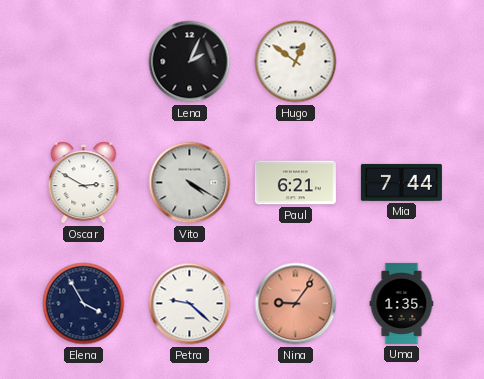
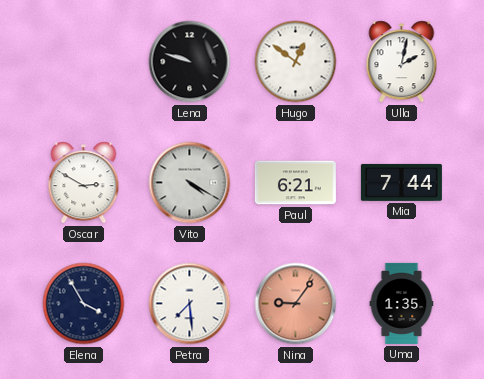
Lena: 2:04 -> 9:48
Ulla: none -> 2:02
Petra: 9:22 -> 7:29
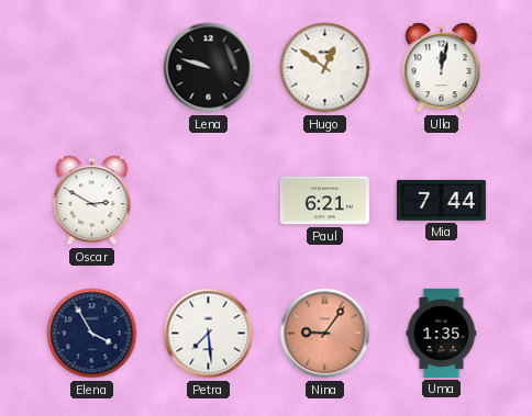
Ulla: 2:02 -> 12:02
Vito: 4:20 -> none
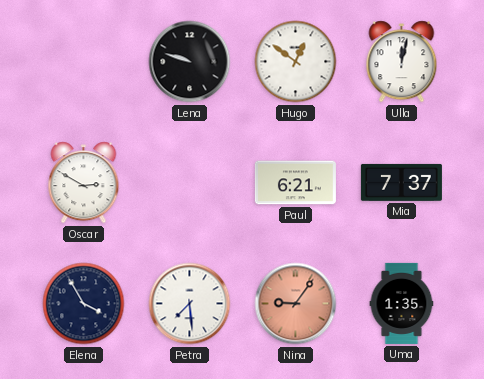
Mia: 7:44 -> 7:37
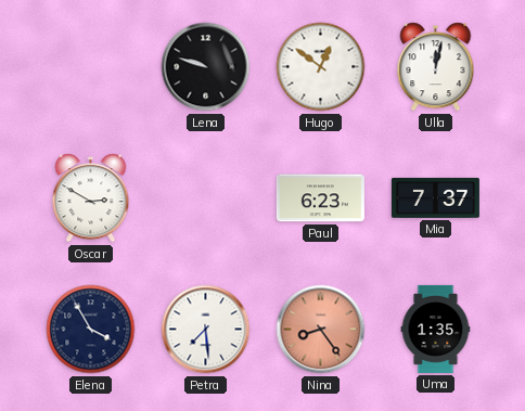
Paul: 6:21 -> 6:23
Nina: 9:06 -> 8:24
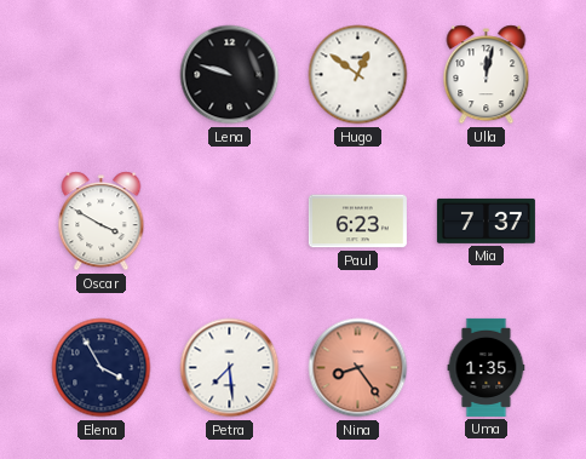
Oscar: 2:50 -> 3:50
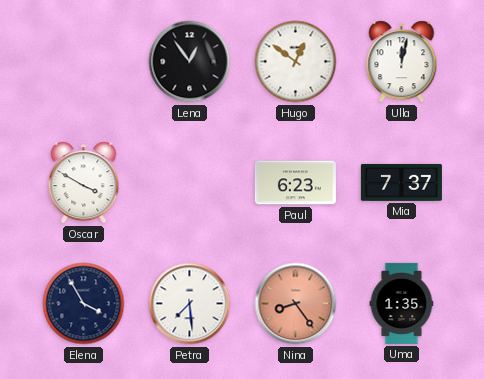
Lena: 9:48 -> 12:54
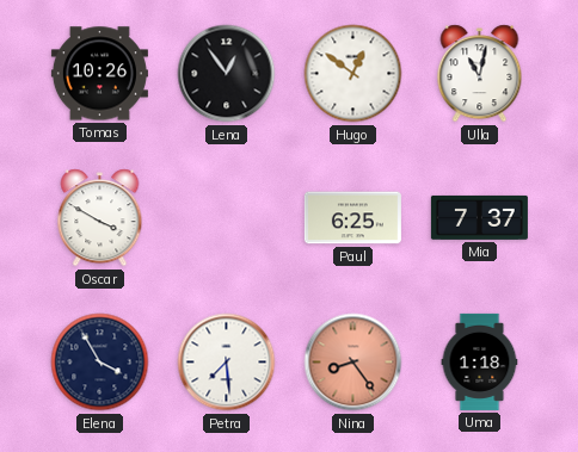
Tomas: none -> 10:26
Ulla: 12:02 -> 11:02
Paul: 6:23 -> 6:25
Uma: 1:35 -> 1:18
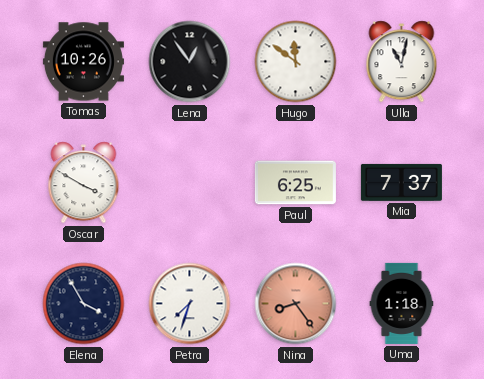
Hugo: 12:51 -> 11:51
Petra: 7:29 -> 7:33
